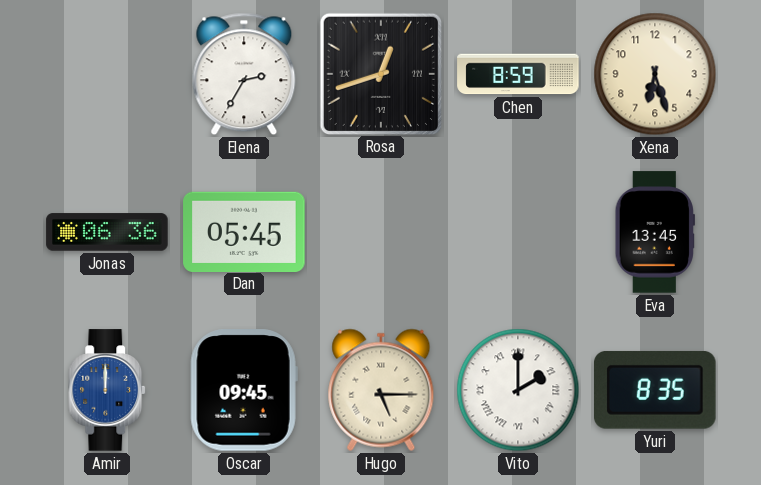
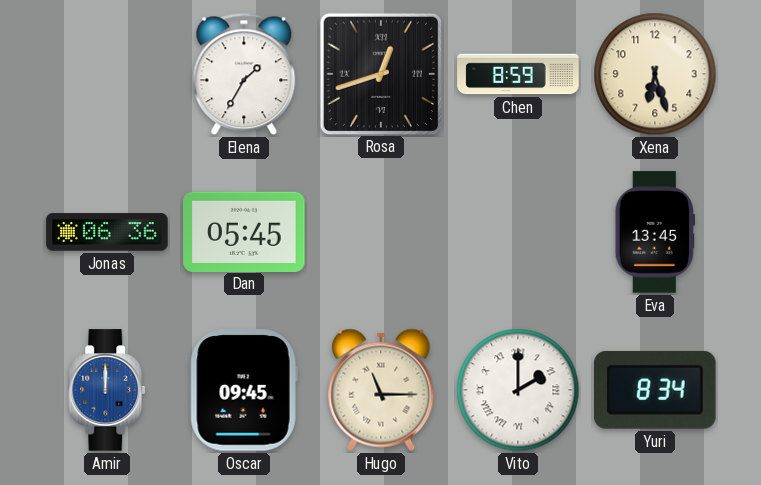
Elena: 2:35 -> 1:35
Hugo: 5:15 -> 11:15
Yuri: 8:35 -> 8:34
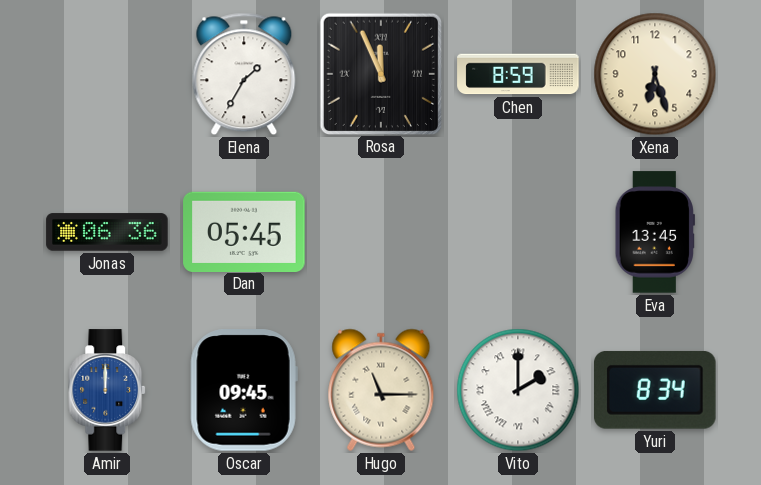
Rosa: 12:42 -> 11:56
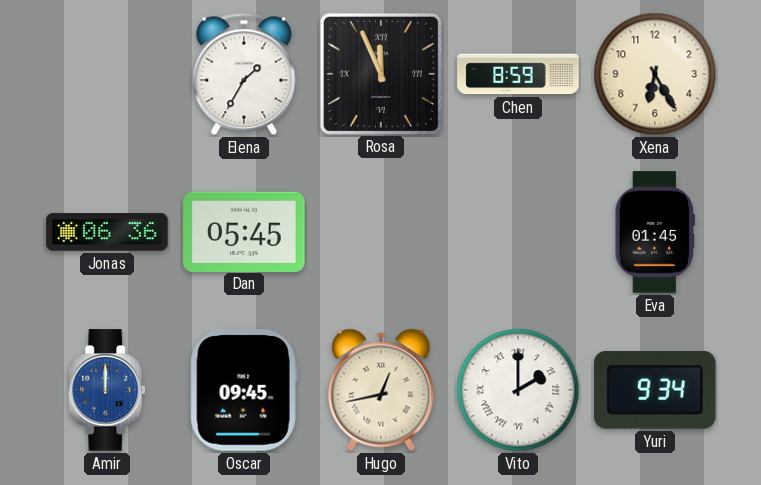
Xena: 6:27 -> 6:25
Eva: 13:45 -> 01:45
Hugo: 11:15 -> 12:43
Yuri: 8:34 -> 9:34
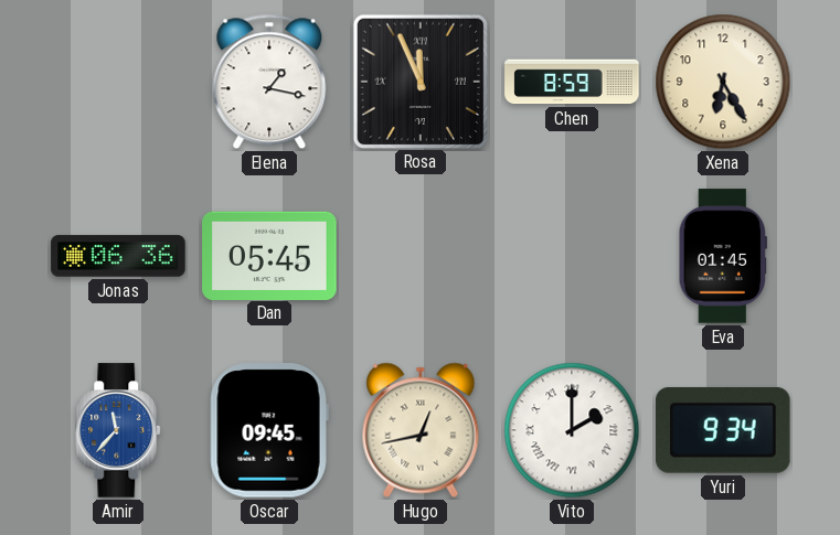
Elena: 1:35 -> 1:17
Amir: 12:00 -> 11:37
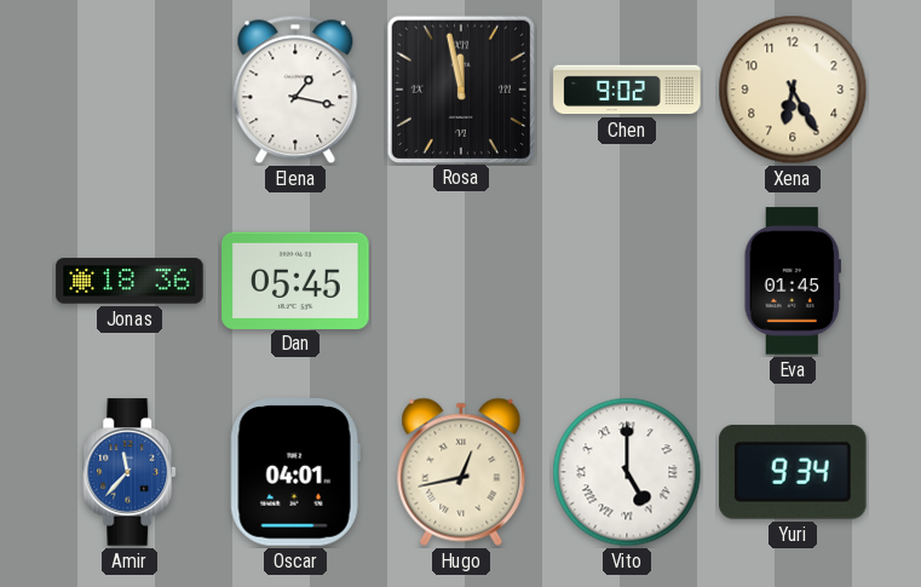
Rosa: 11:56 -> 11:58
Chen: 8:59 -> 9:02
Jonas: 06:36 -> 18:36
Oscar: 09:45 -> 04:01
Vito: 2:00 -> 5:00
